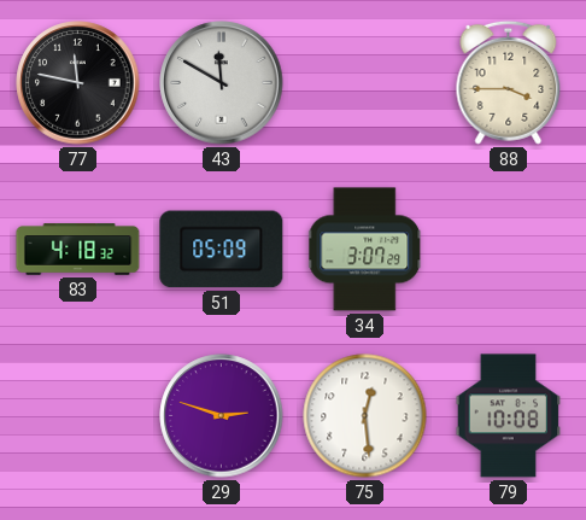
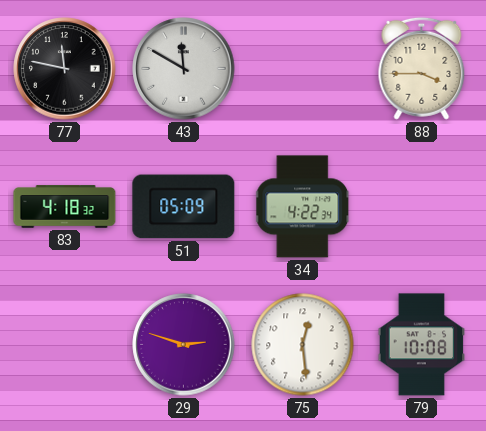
34: 3:07 -> 4:22
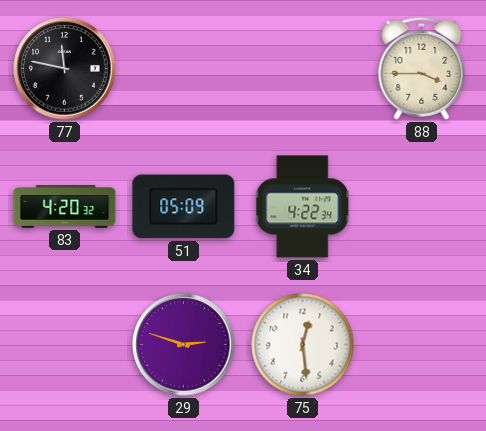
43: 11:50 -> none
83: 4:18 -> 4:20
79: 10:08 -> none
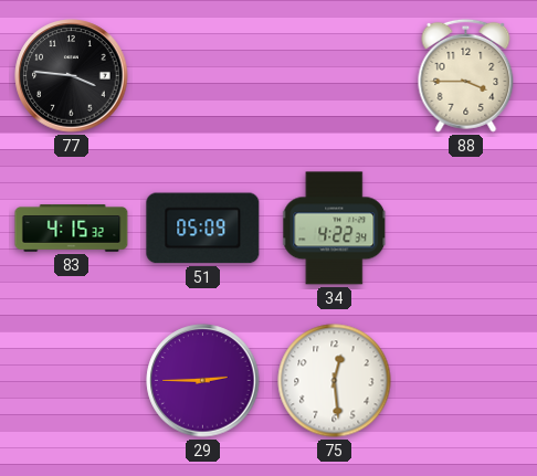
77: 11:47 -> 3:46
83: 4:20 -> 4:15
29: 2:48 -> 2:45
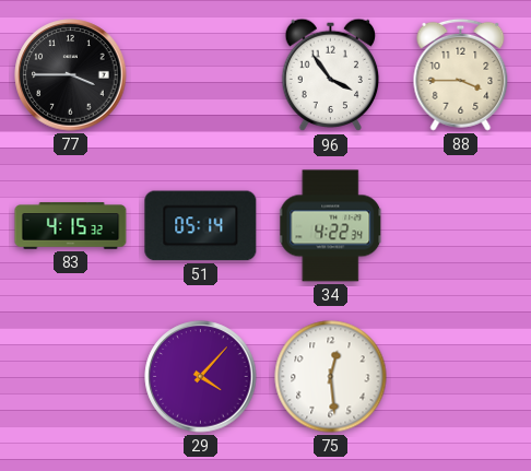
77: 3:46 -> 3:45
96: none -> 3:54
51: 05:09 -> 05:14
29: 2:45 -> 4:07
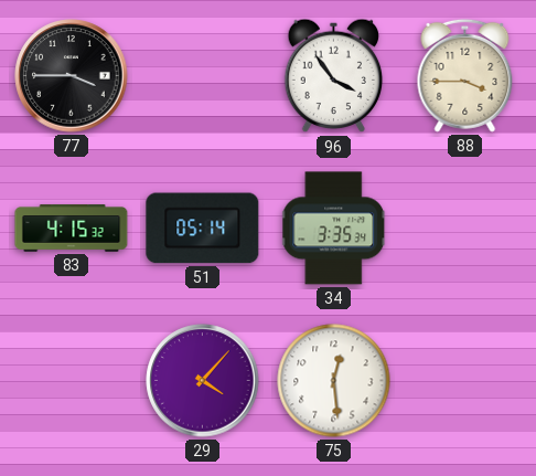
34: 4:22 -> 3:35
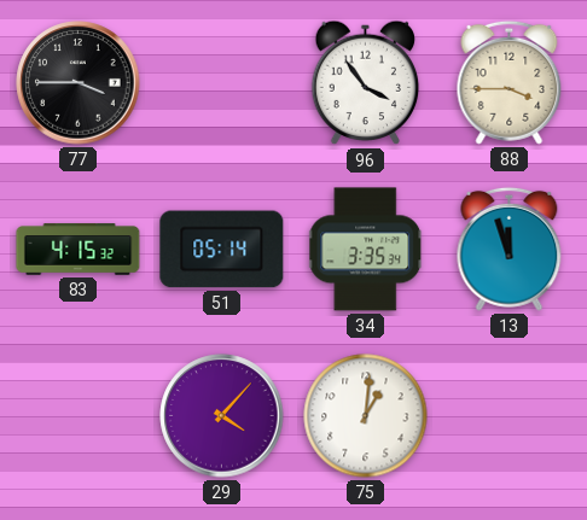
13: none -> 11:57
75: 12:29 -> 1:01
